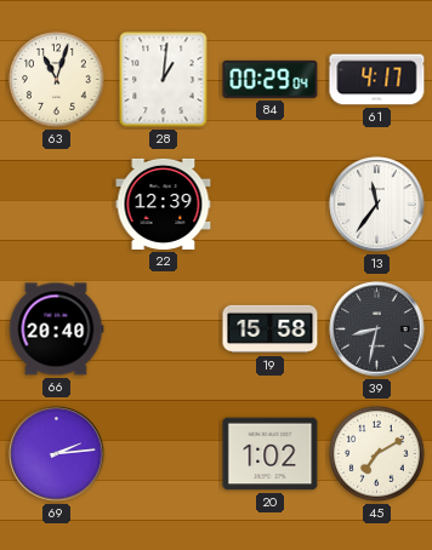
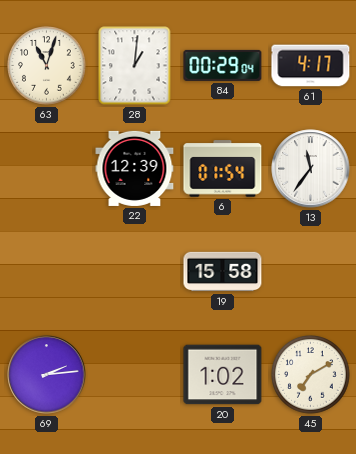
6: none -> 01:54
66: 20:40 -> none
39: 8:32 -> none
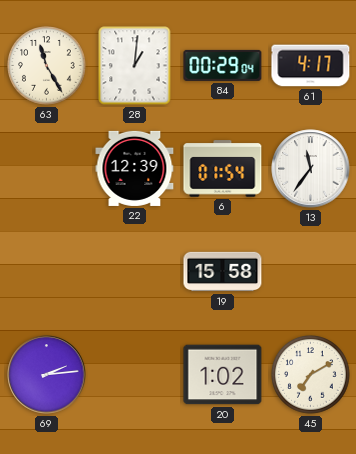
63: 11:03 -> 11:25
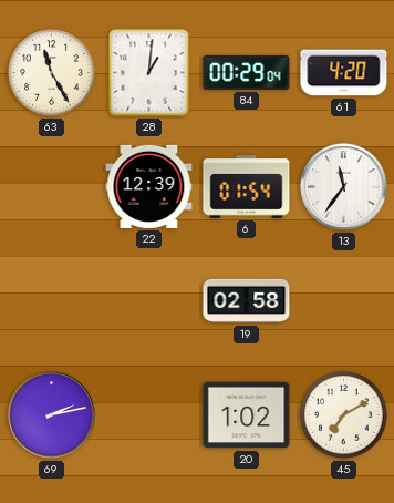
61: 4:17 -> 4:20
19: 15:58 -> 02:58
69: 2:14 -> 2:13
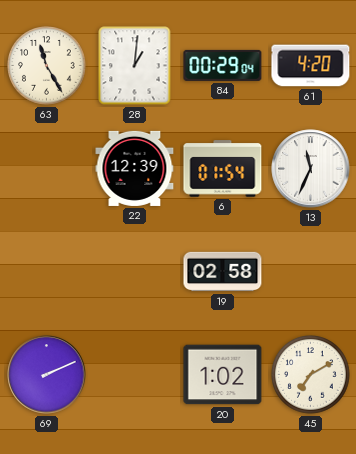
13: 11:36 -> 11:34
69: 2:13 -> 2:11
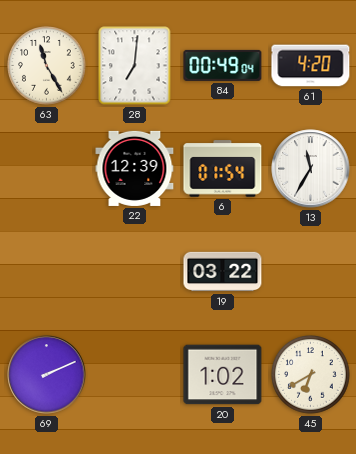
28: 1:01 -> 7:01
84: 00:29 -> 00:49
13: 11:34 -> 11:35
19: 02:58 -> 03:22
45: 7:10 -> 6:40
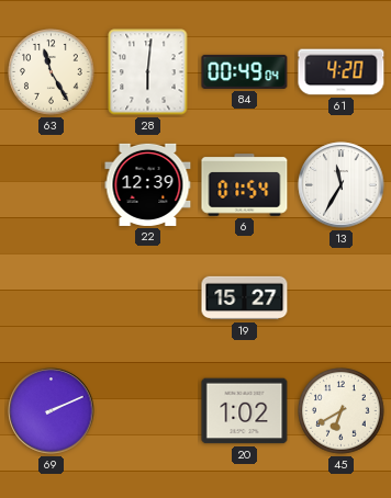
28: 7:01 -> 6:01
19: 03:22 -> 15:27
